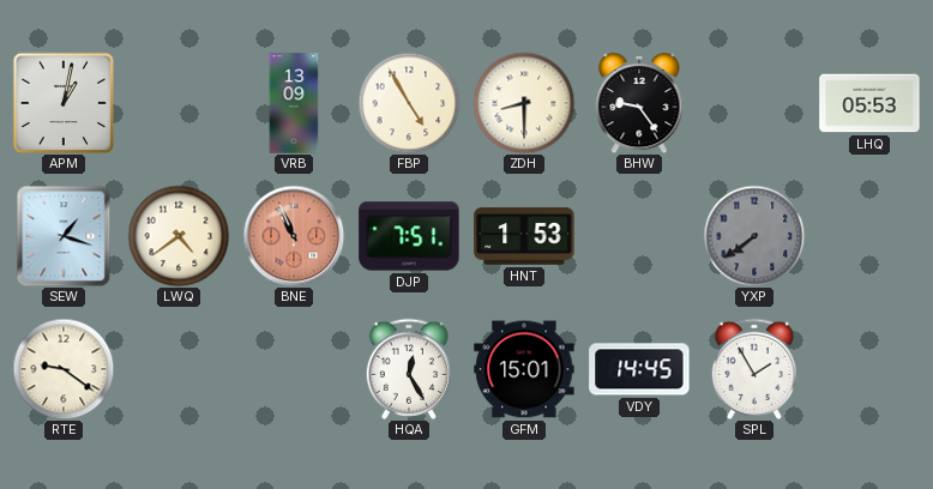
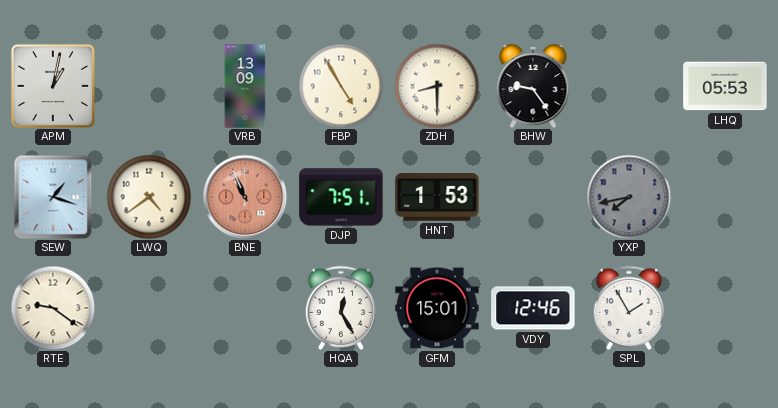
YXP: 7:39 -> 7:43
VDY: 14:45 -> 12:46
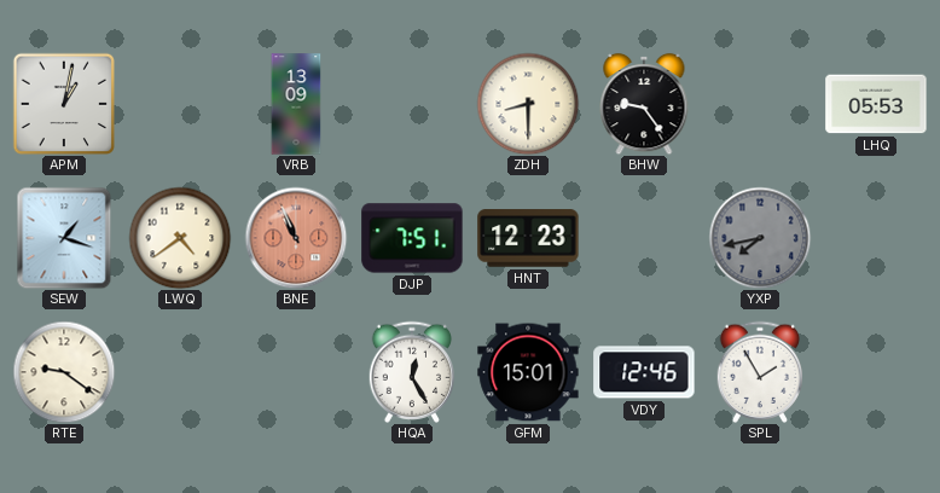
FBP: 4:55 -> none
HNT: 1:53 -> 12:23
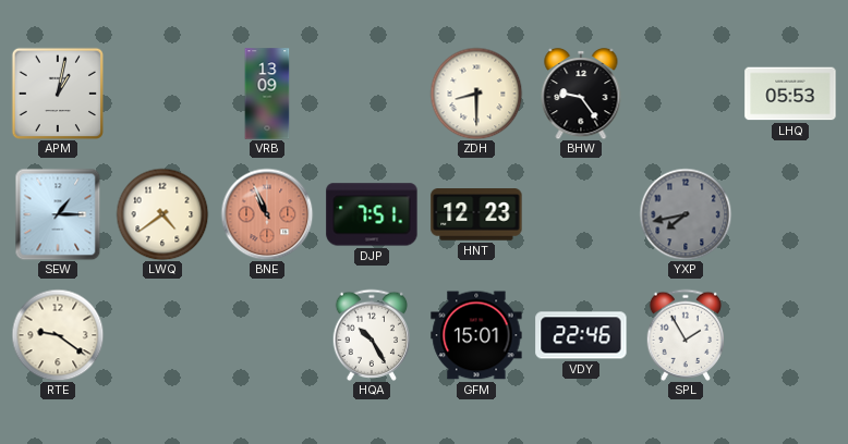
SEW: 1:18 -> 1:15
HQA: 12:25 -> 10:25
VDY: 12:46 -> 22:46
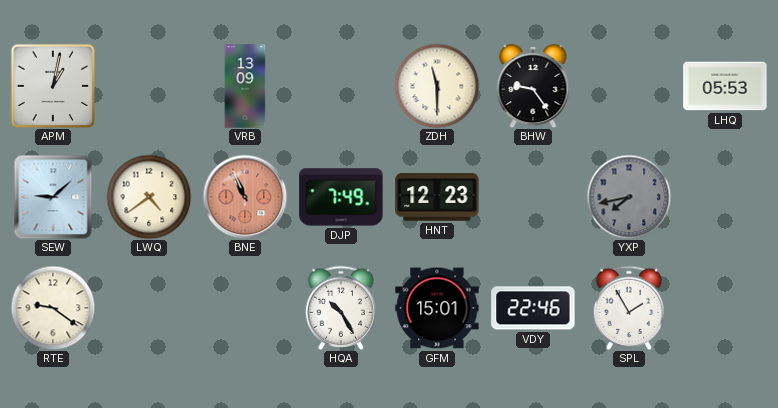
ZDH: 8:30 -> 11:30
SEW: 1:15 -> 9:08
DJP: 7:51 -> 7:49
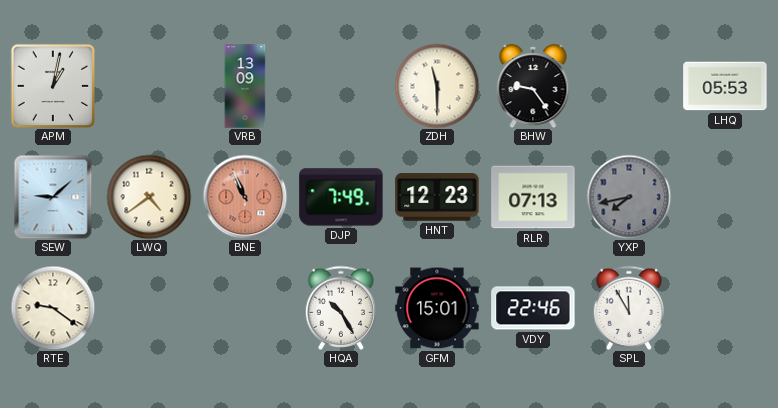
RLR: none -> 07:13
SPL: 1:55 -> 11:55
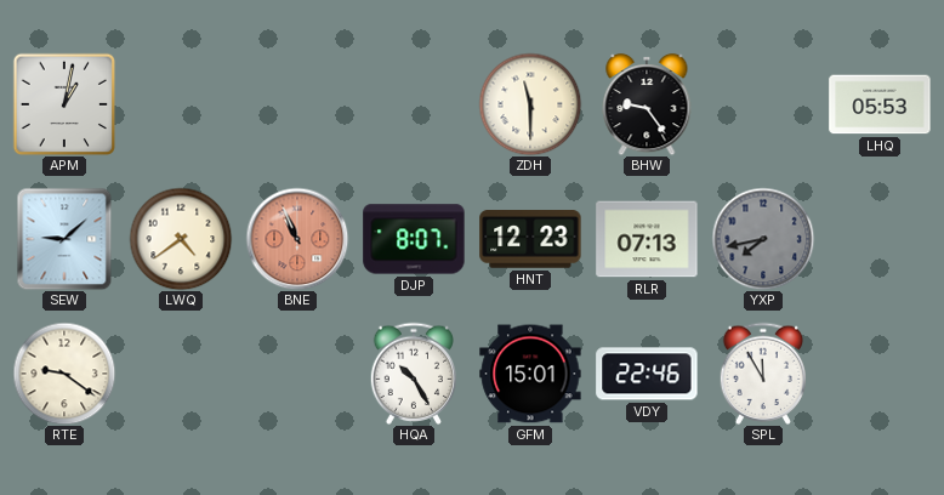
VRB: 13:09 -> none
DJP: 7:49 -> 8:07
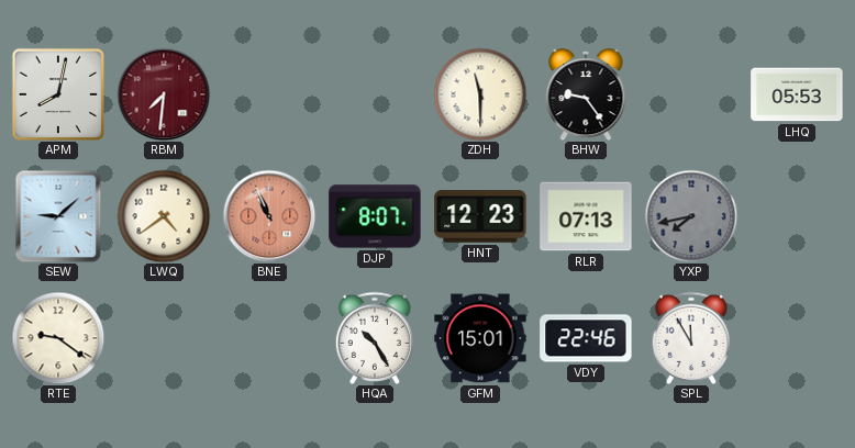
APM: 1:02 -> 8:02
RBM: none -> 7:31
